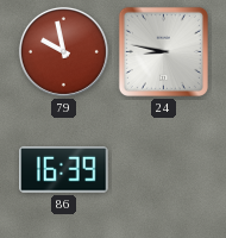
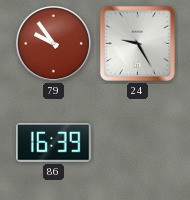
79: 9:58 -> 9:54
24: 8:47 -> 9:25
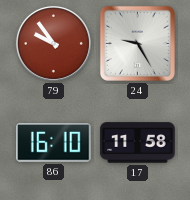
86: 16:39 -> 16:10
17: none -> 11:58
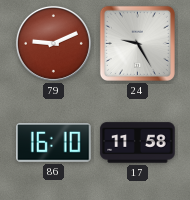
79: 9:54 -> 9:11
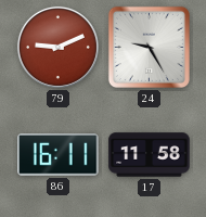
86: 16:10 -> 16:11
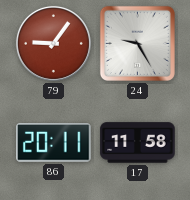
79: 9:11 -> 9:06
86: 16:11 -> 20:11
